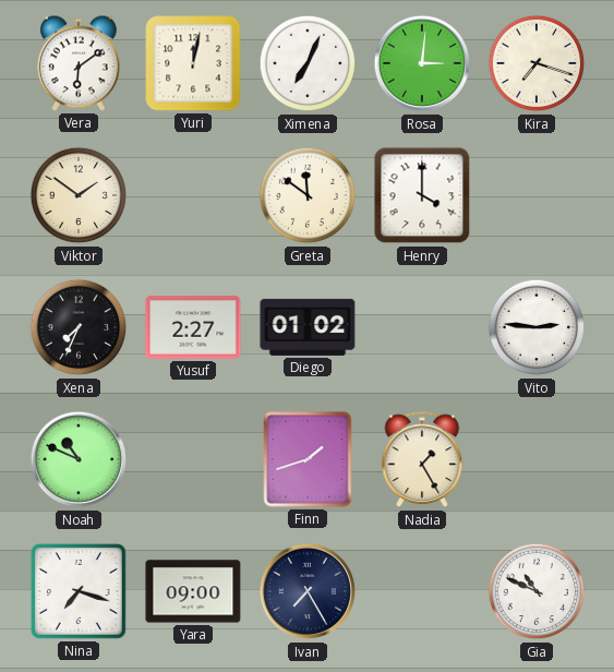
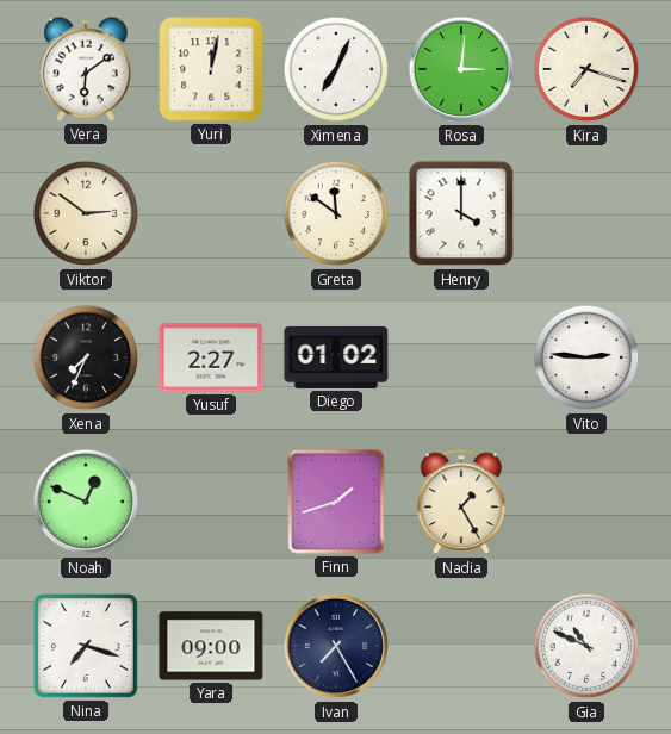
Viktor: 1:51 -> 2:51
Noah: 10:49 -> 12:49
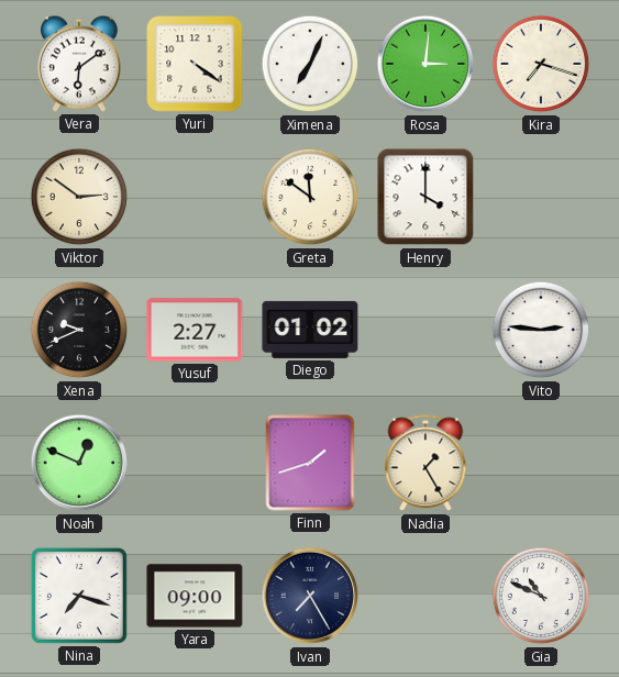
Yuri: 12:02 -> 4:21
Xena: 7:34 -> 9:41
